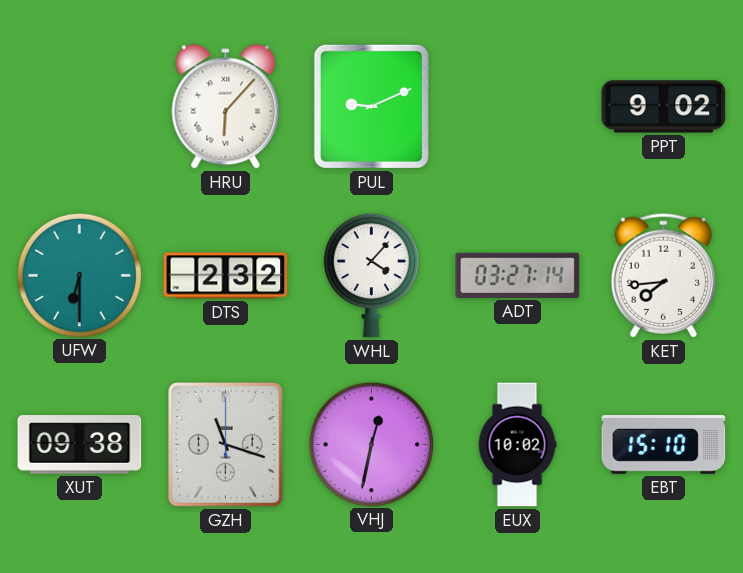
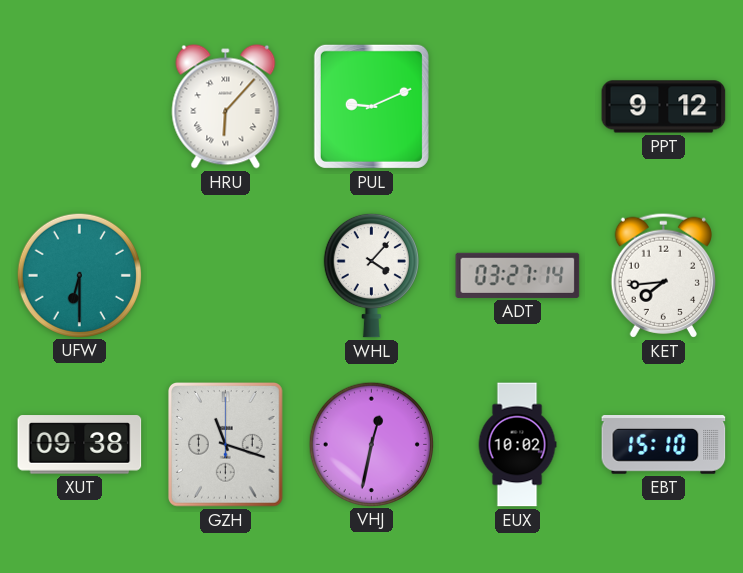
PPT: 9:02 -> 9:12
DTS: 2:32 -> none
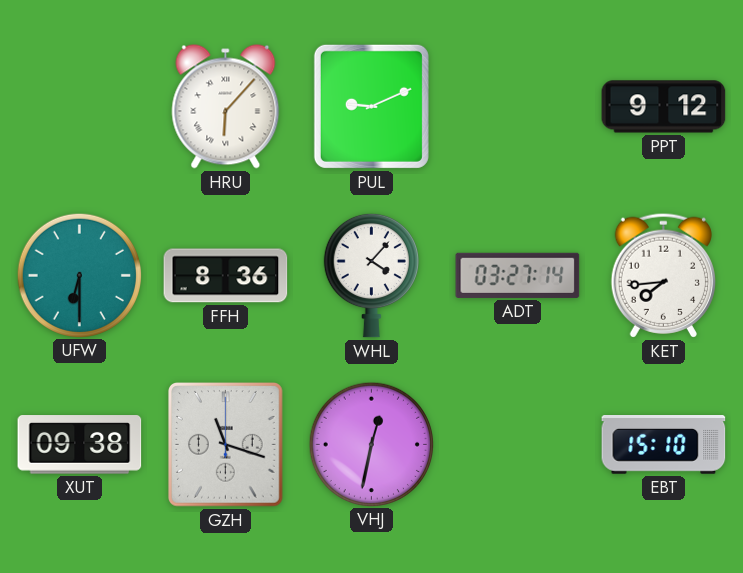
FFH: none -> 8:36
EUX: 10:02 -> none
